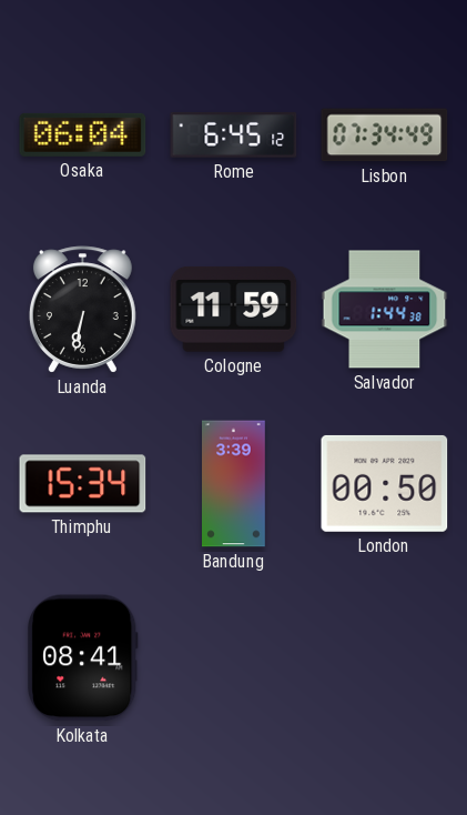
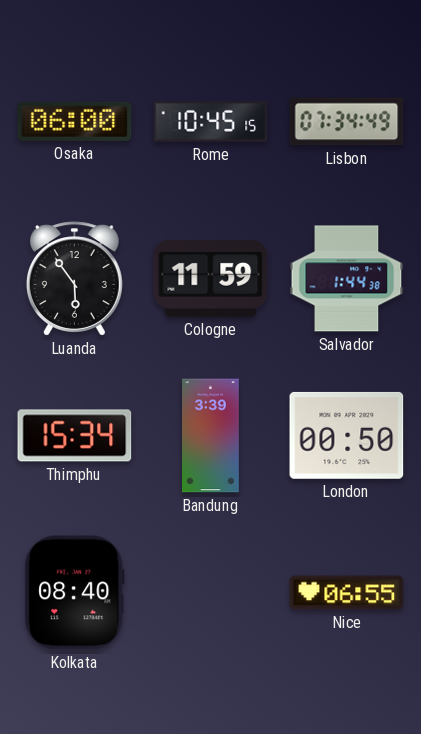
Osaka: 06:04 -> 06:00
Rome: 6:45 -> 10:45
Luanda: 6:32 -> 5:54
Kolkata: 08:41 -> 08:40
Nice: none -> 06:55
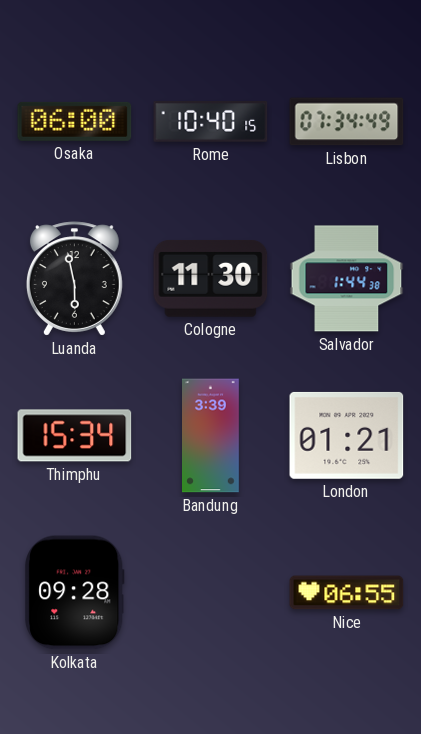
Rome: 10:45 -> 10:40
Luanda: 5:54 -> 5:58
Cologne: 11:59 -> 11:30
London: 00:50 -> 01:21
Kolkata: 08:40 -> 09:28
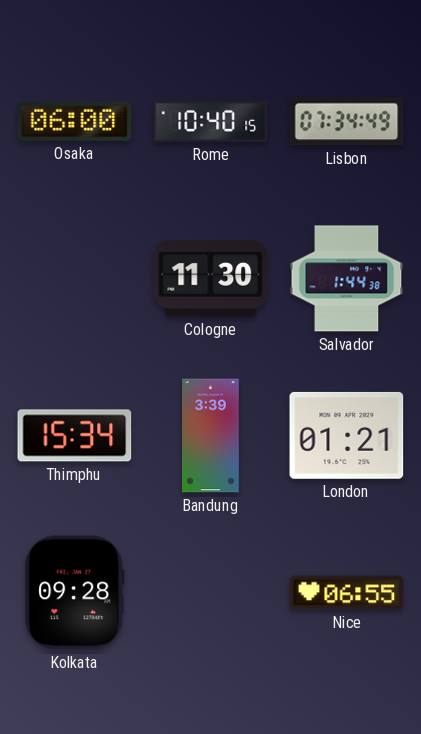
Luanda: 5:58 -> none
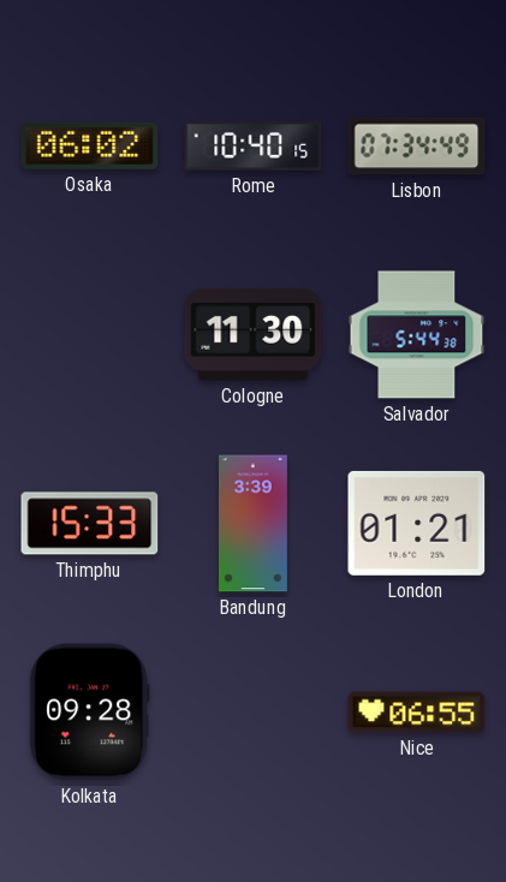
Osaka: 06:00 -> 06:02
Salvador: 1:44 -> 5:44
Thimphu: 15:34 -> 15:33
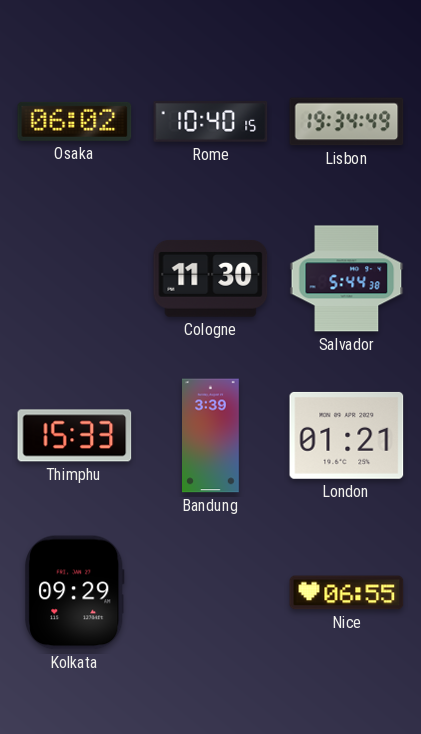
Lisbon: 07:34 -> 19:34
Kolkata: 09:28 -> 09:29
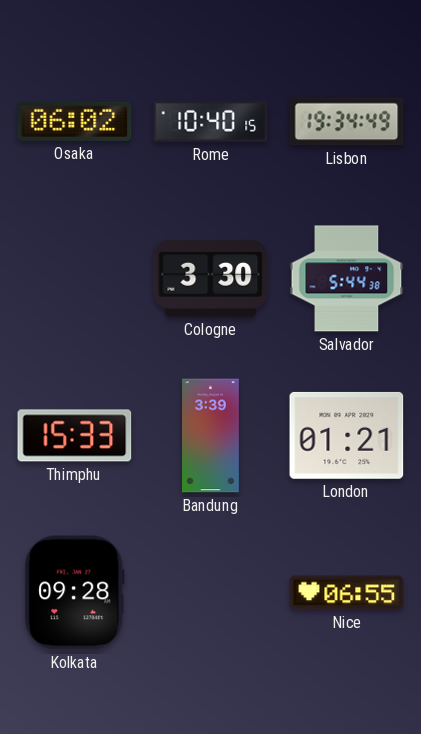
Cologne: 11:30 -> 3:30
Kolkata: 09:29 -> 09:28
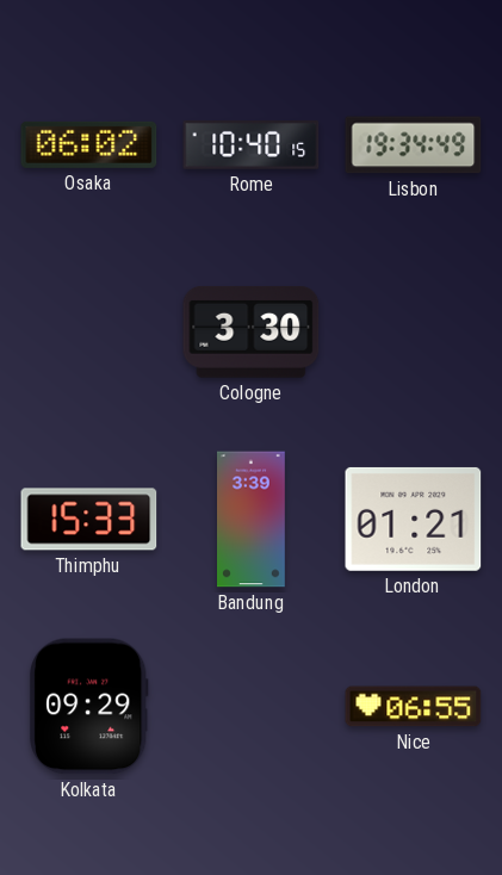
Salvador: 5:44 -> none
Kolkata: 09:28 -> 09:29
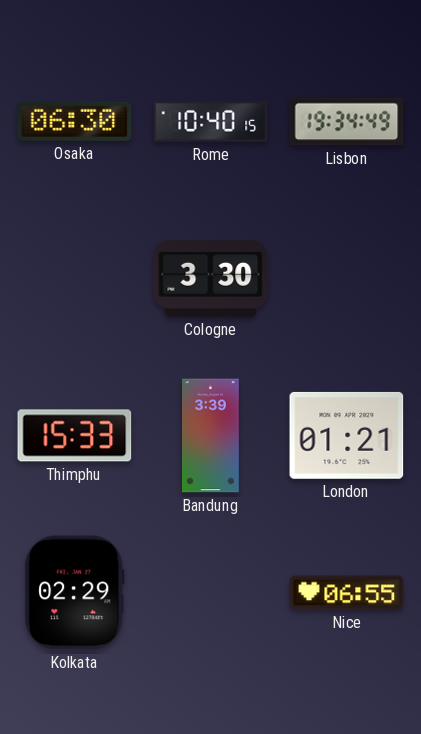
Osaka: 06:02 -> 06:30
Kolkata: 09:29 -> 02:29
